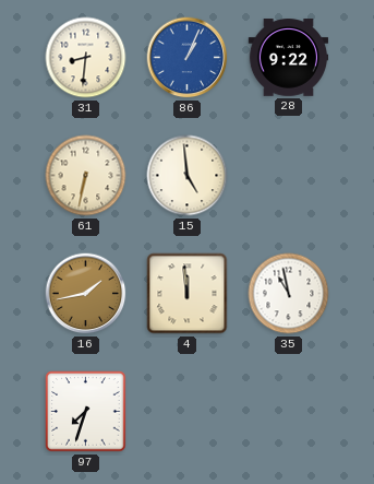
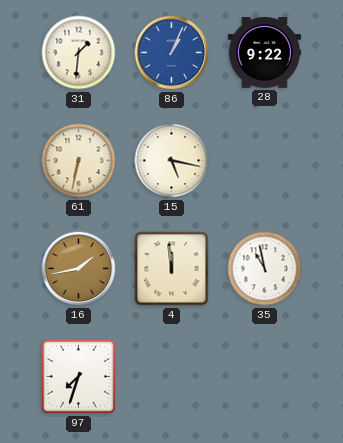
31: 8:31 -> 1:31
15: 4:59 -> 5:17
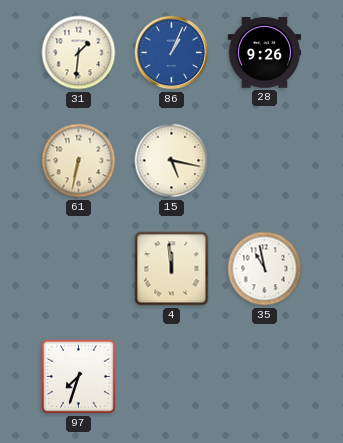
28: 9:22 -> 9:26
16: 1:43 -> none
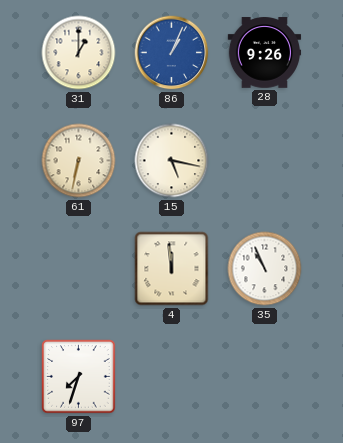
31: 1:31 -> 1:00
35: 10:58 -> 10:56
